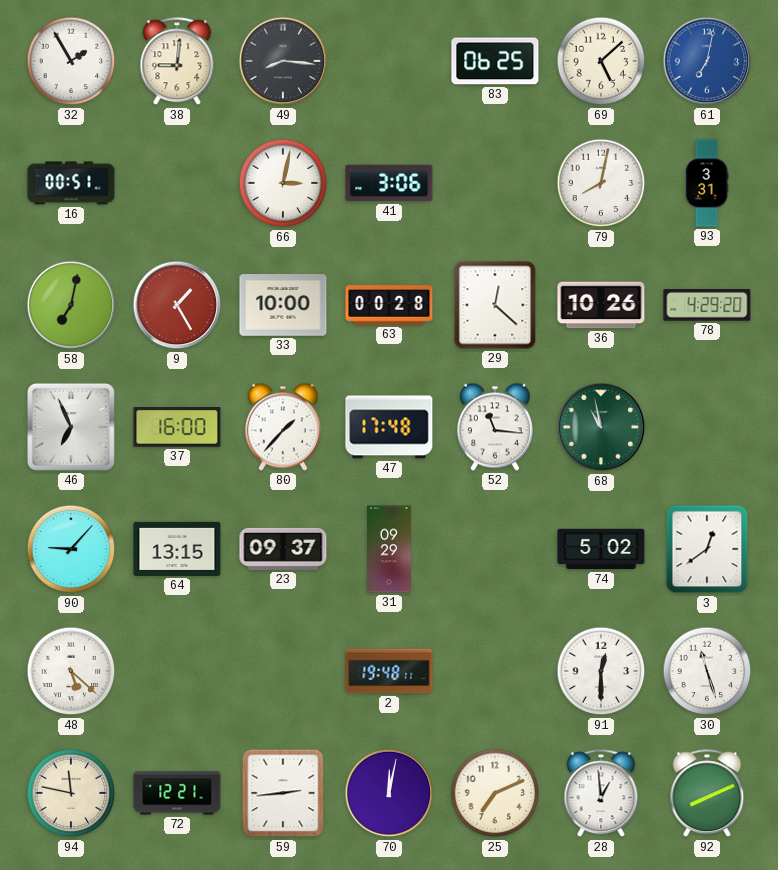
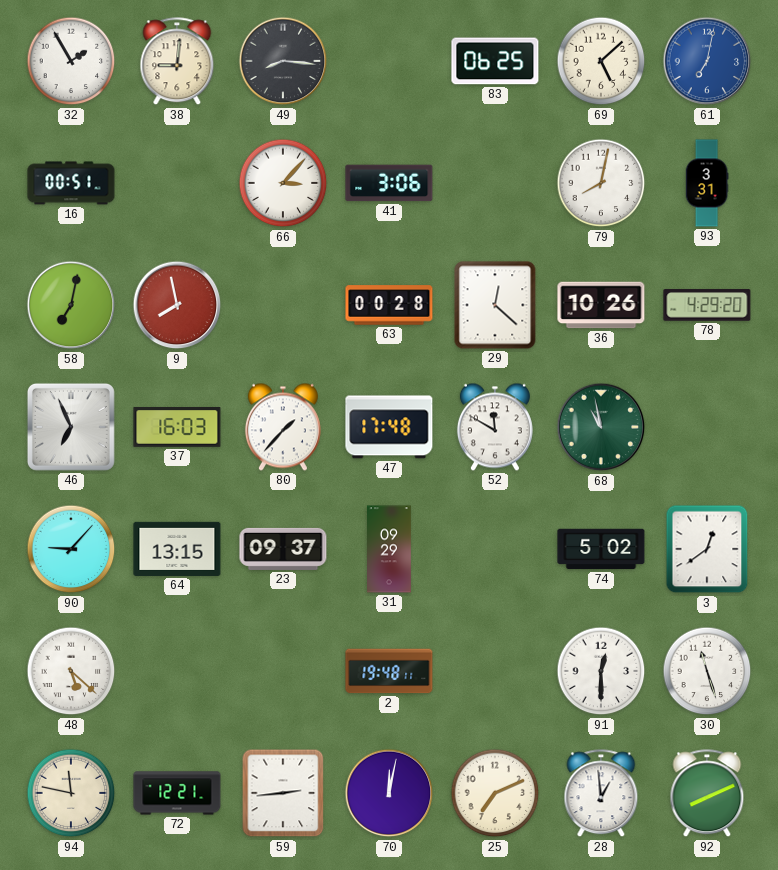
66: 3:02 -> 3:07
9: 1:25 -> 7:58
33: 10:00 -> none
37: 16:00 -> 16:03
52: 11:16 -> 11:50
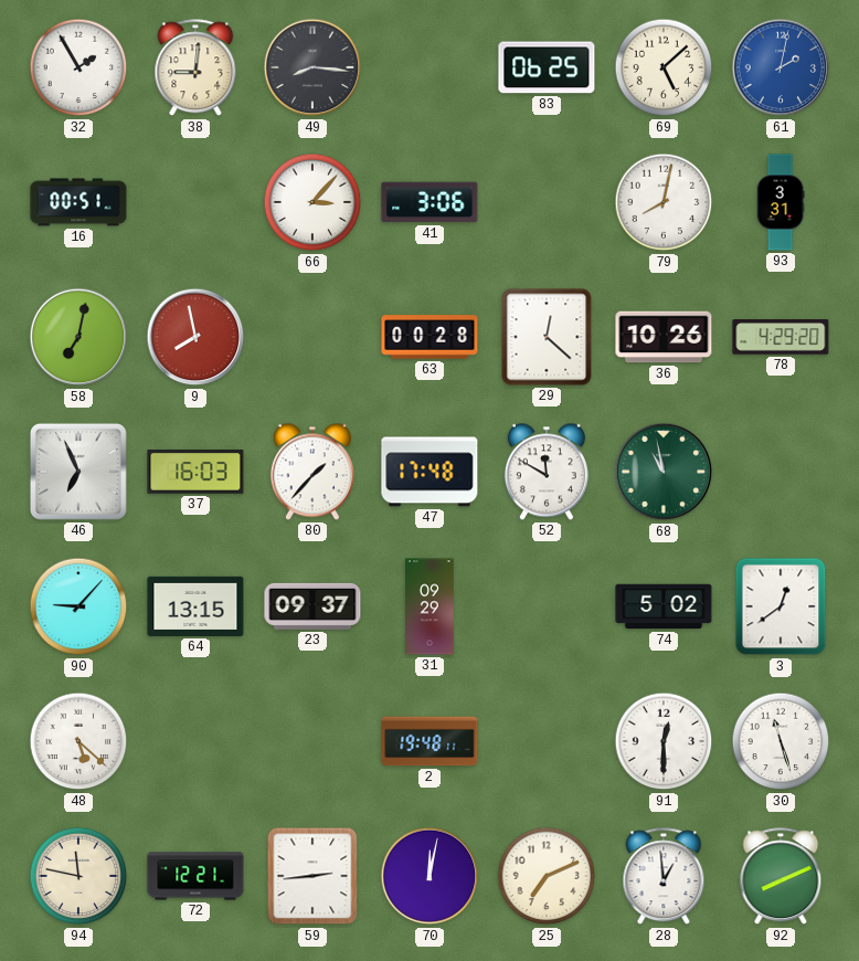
61: 7:02 -> 2:02
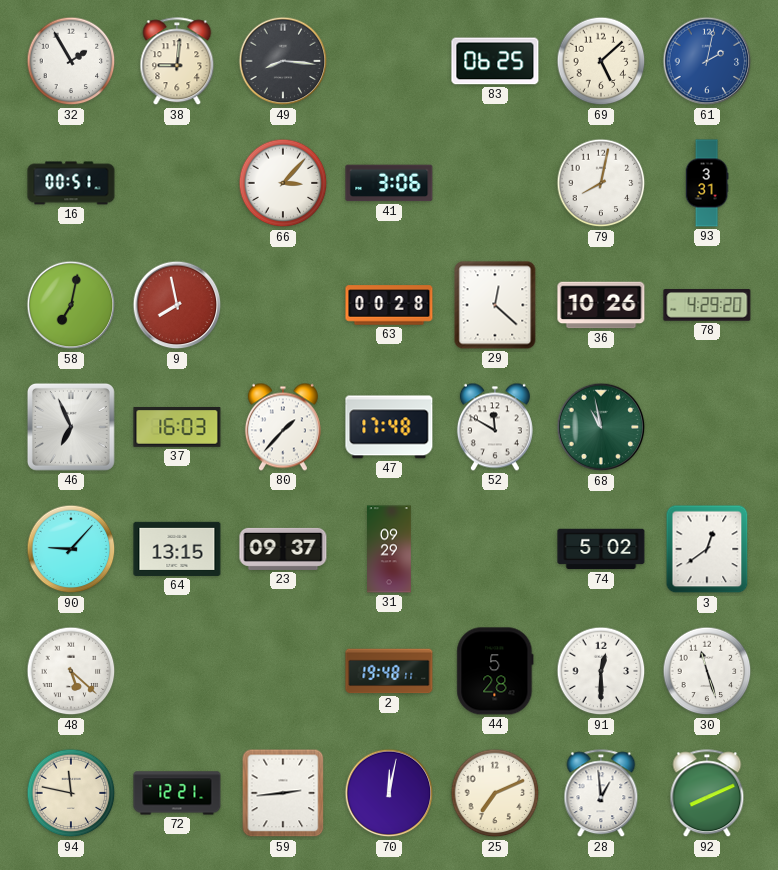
44: none -> 5:28
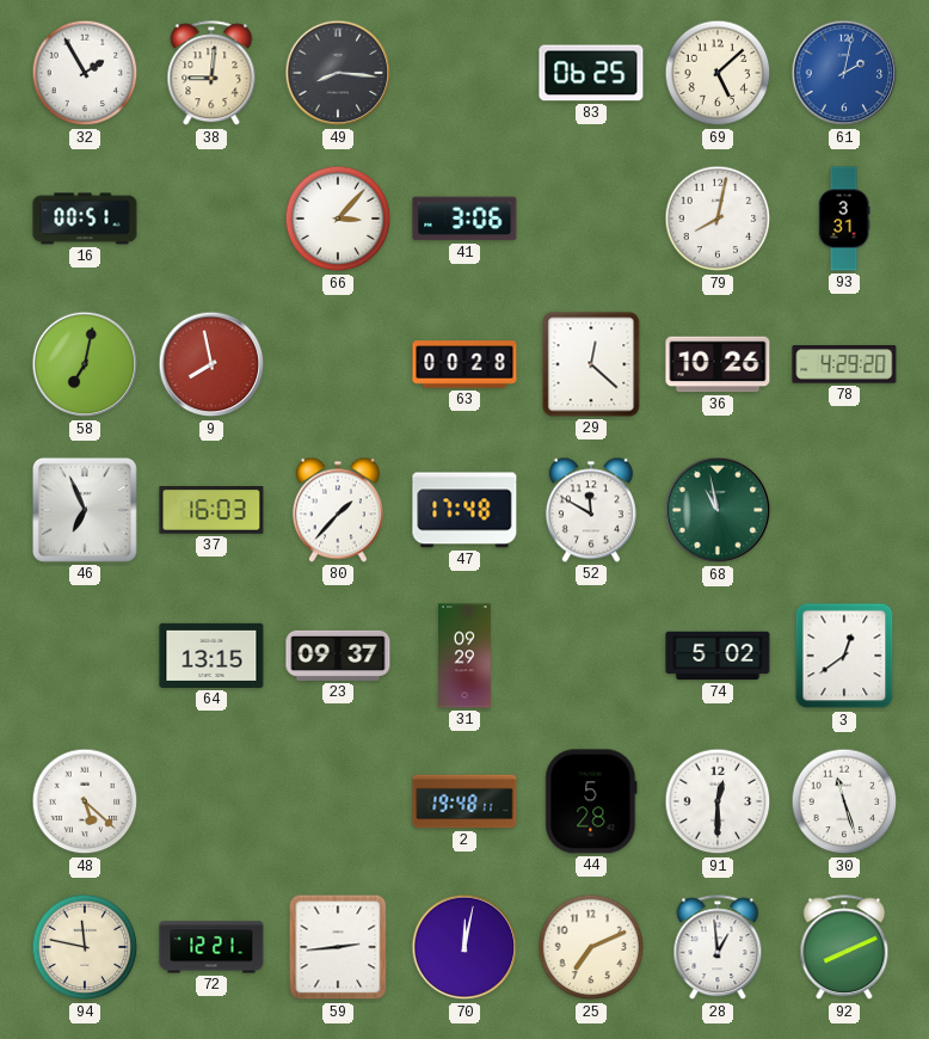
90: 9:07 -> none
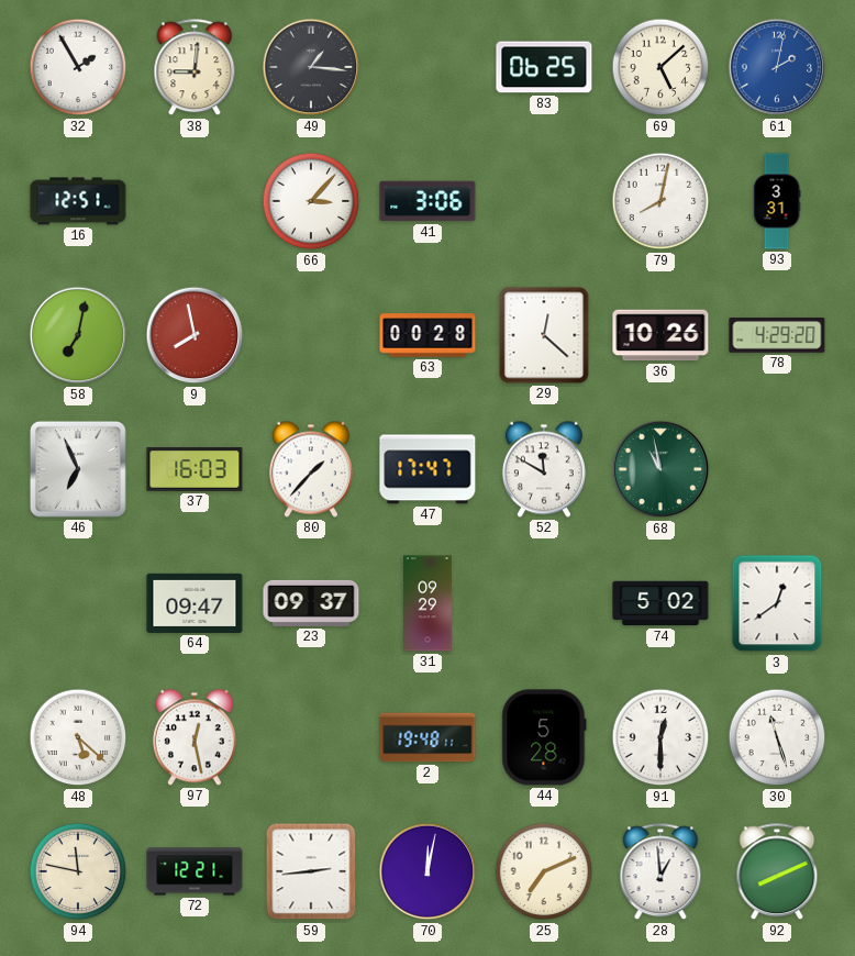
49: 8:16 -> 1:16
16: 00:51 -> 12:51
47: 17:48 -> 17:47
64: 13:15 -> 09:47
97: none -> 12:28
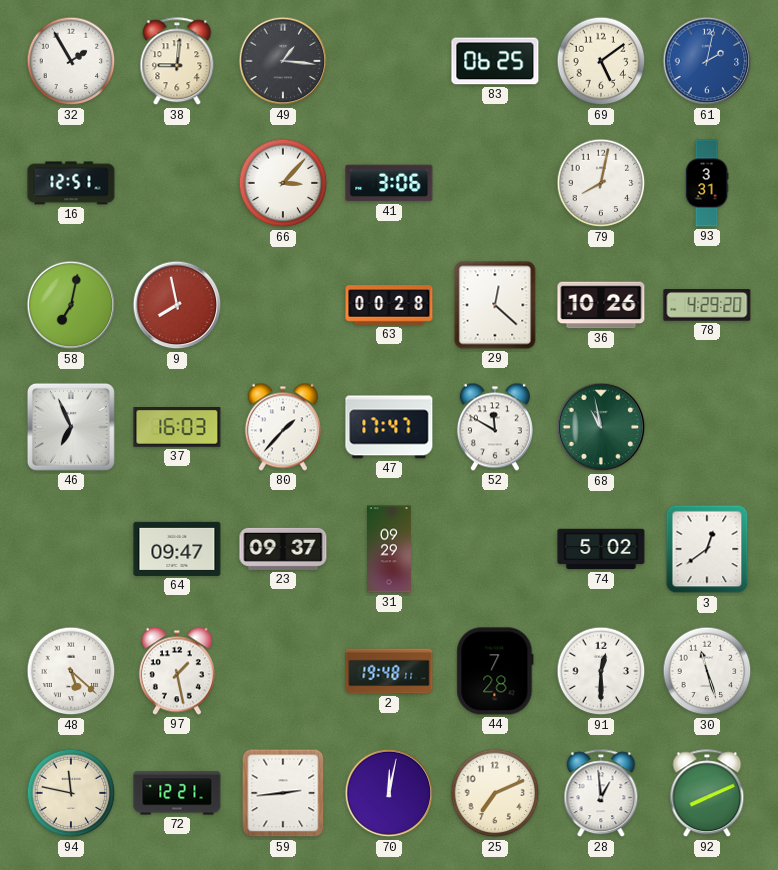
69: 5:08 -> 5:09
97: 12:28 -> 1:28
44: 5:28 -> 7:28
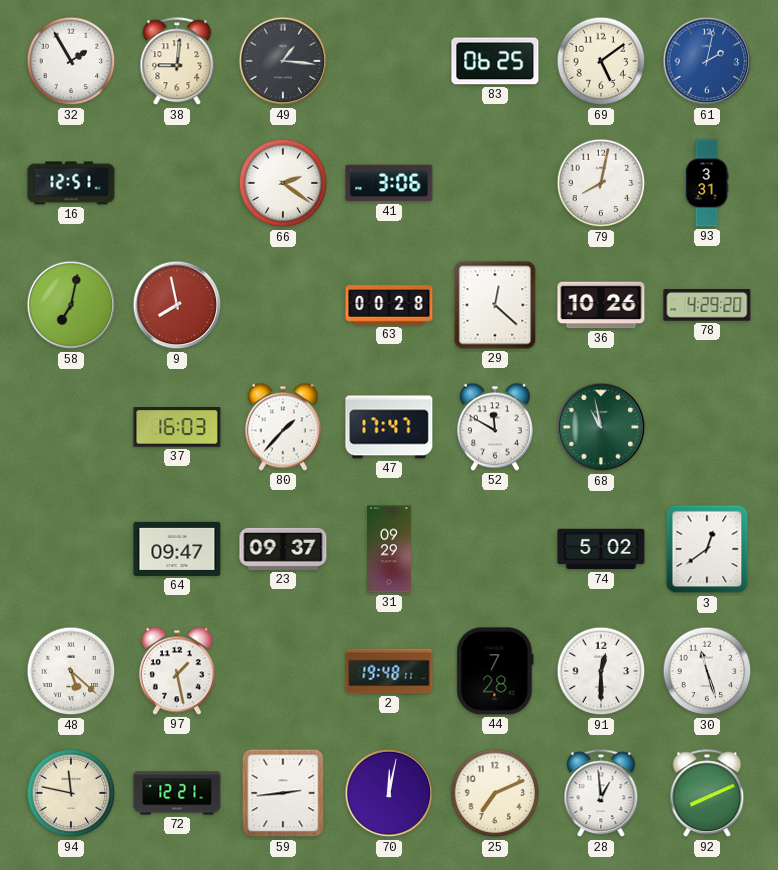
66: 3:07 -> 2:21
46: 6:56 -> none
